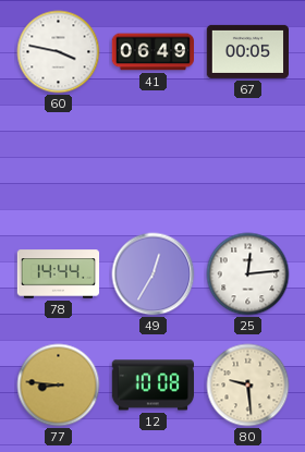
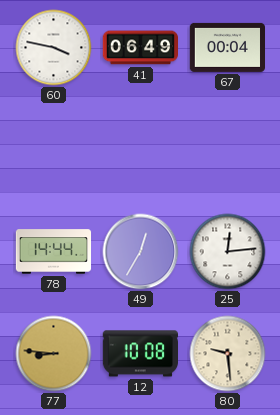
67: 00:05 -> 00:04
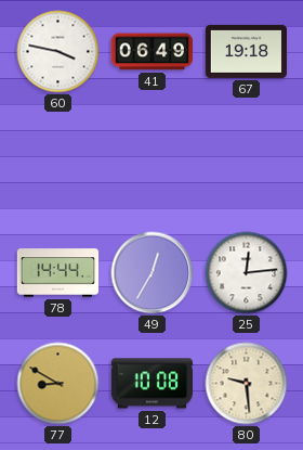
67: 00:04 -> 19:18
77: 8:46 -> 8:50
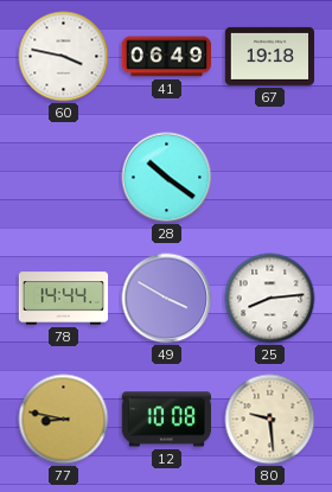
28: none -> 10:21
49: 12:35 -> 3:50
25: 12:14 -> 8:14
77: 8:50 -> 8:47
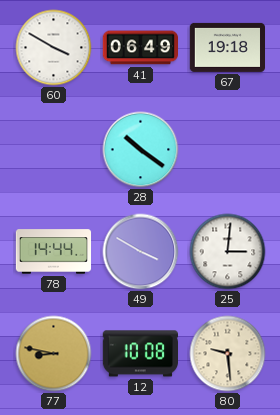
60: 3:47 -> 3:50
25: 8:14 -> 3:01
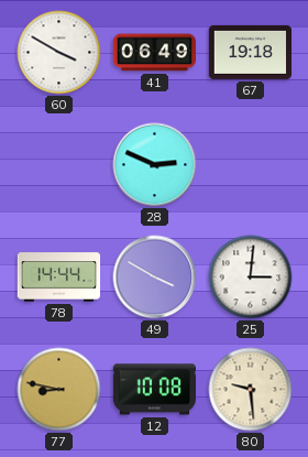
28: 10:21 -> 2:49
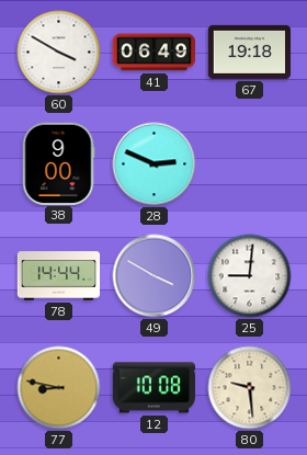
38: none -> 9:00
25: 3:01 -> 9:01
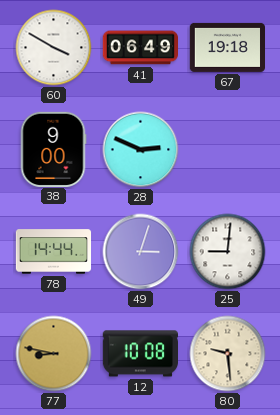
49: 3:50 -> 3:03
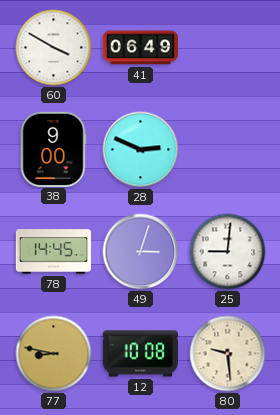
67: 19:18 -> none
78: 14:44 -> 14:45
